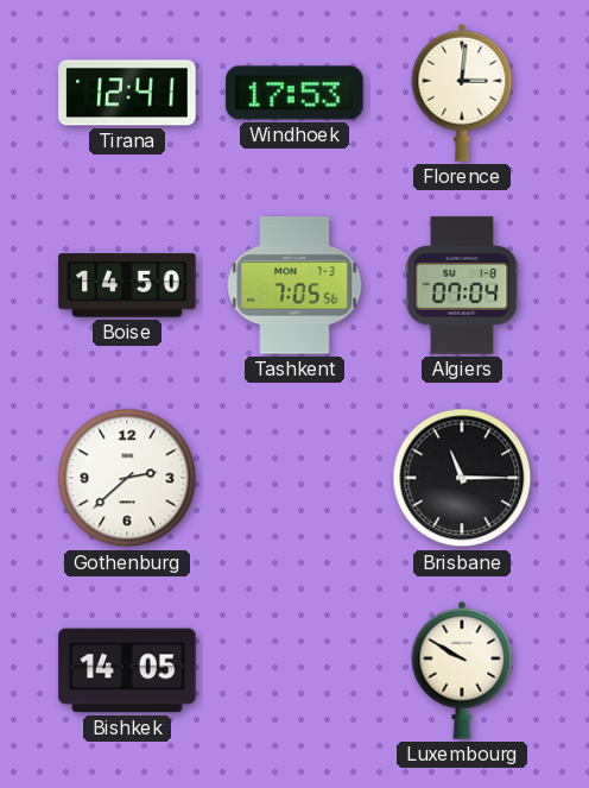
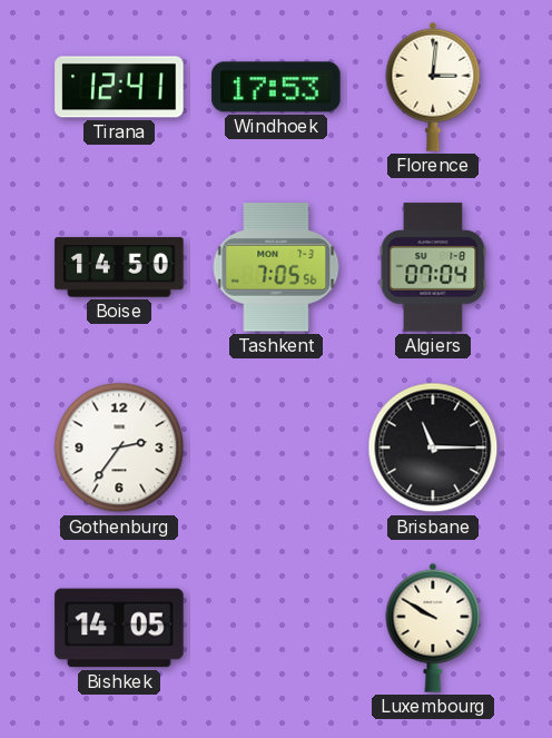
Gothenburg: 2:38 -> 2:36
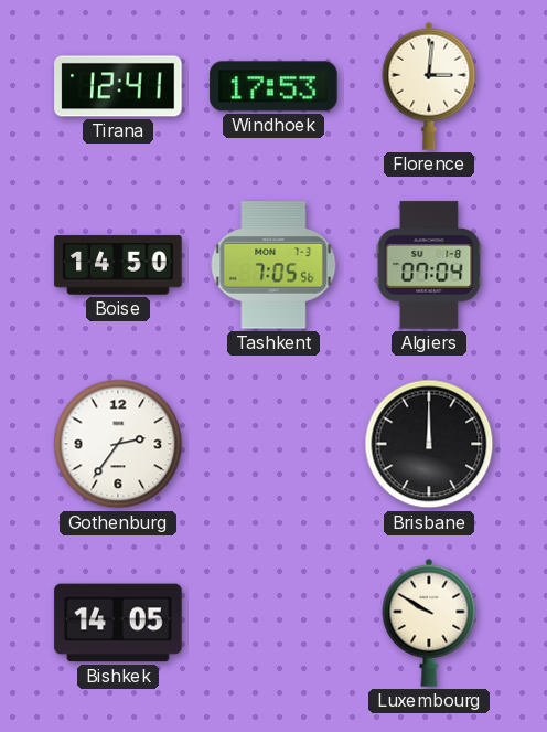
Brisbane: 11:15 -> 12:00
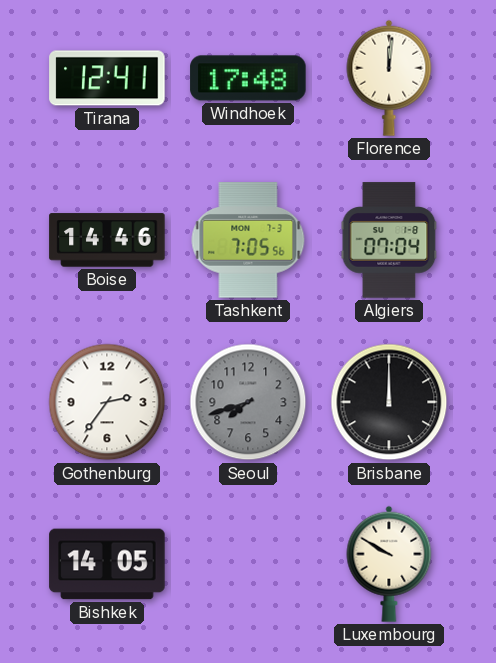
Windhoek: 17:53 -> 17:48
Florence: 3:01 -> 12:01
Boise: 14:50 -> 14:46
Seoul: none -> 7:42
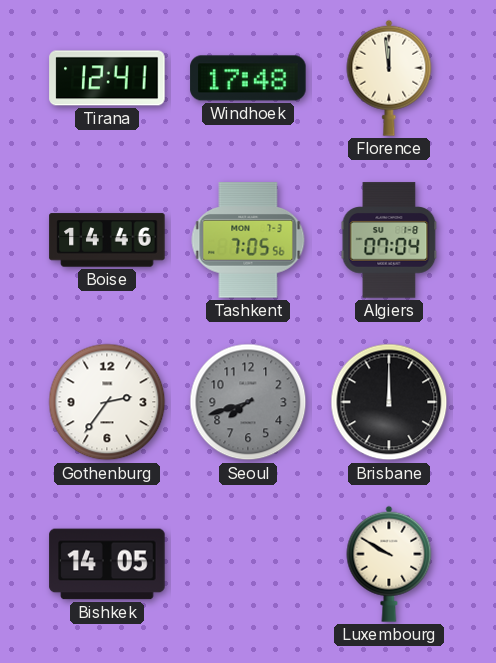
Florence: 12:01 -> 11:59
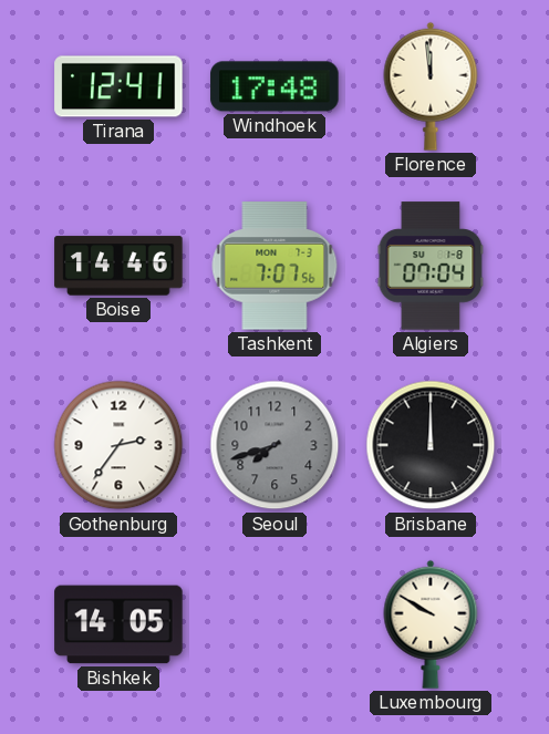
Tashkent: 7:05 -> 7:07
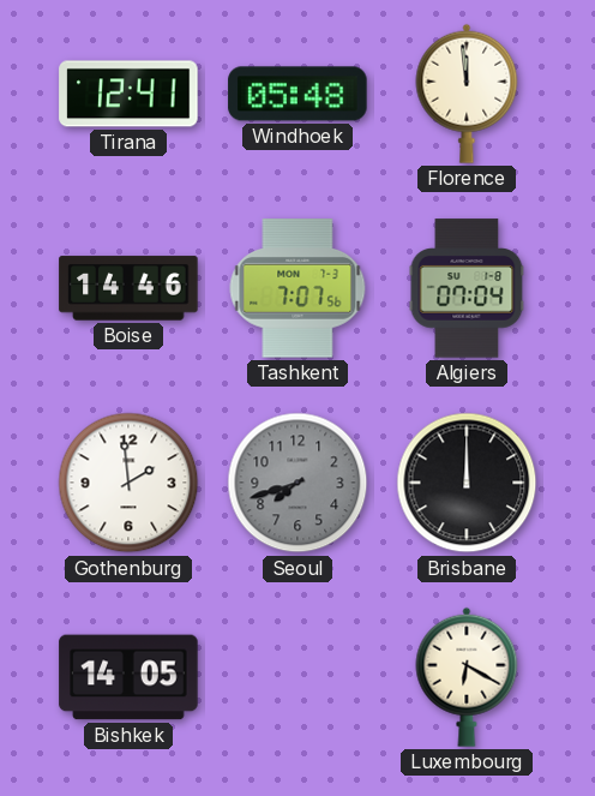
Windhoek: 17:48 -> 05:48
Gothenburg: 2:36 -> 1:59
Luxembourg: 9:50 -> 6:20
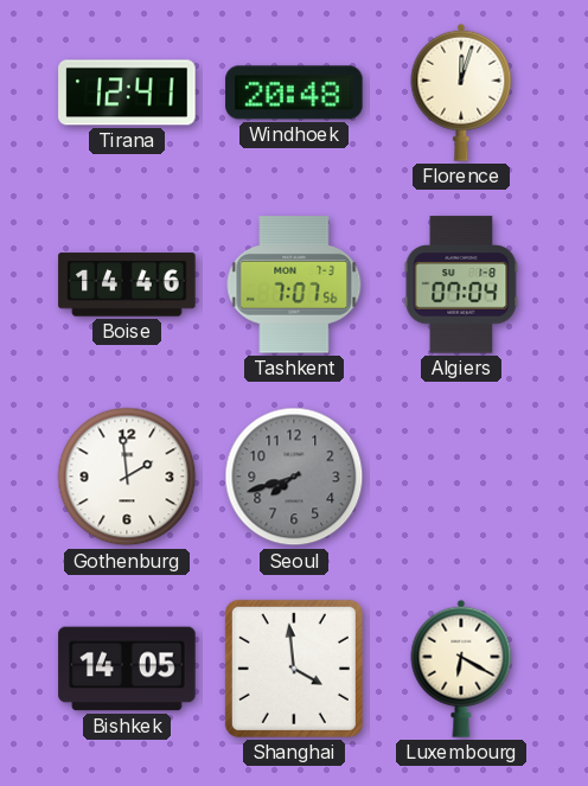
Windhoek: 05:48 -> 20:48
Florence: 11:59 -> 12:03
Brisbane: 12:00 -> none
Shanghai: none -> 3:59
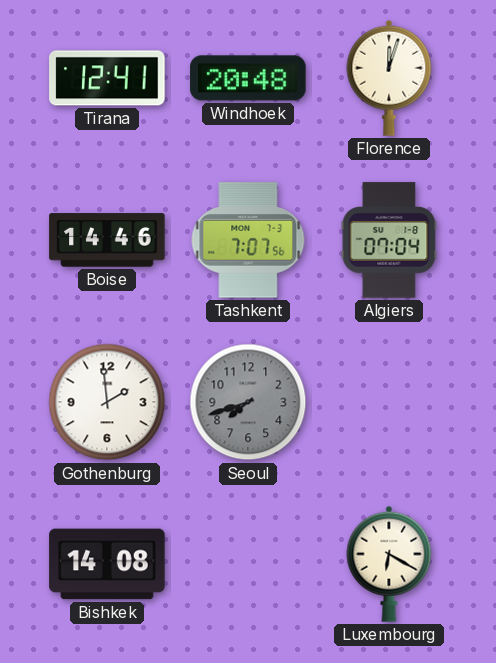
Bishkek: 14:05 -> 14:08
Shanghai: 3:59 -> none
